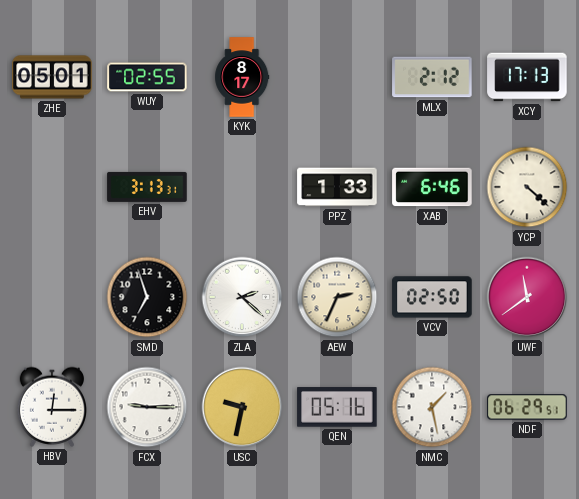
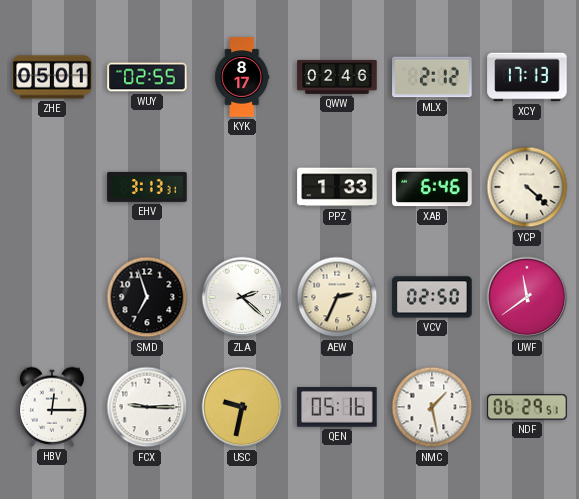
QWW: none -> 02:46
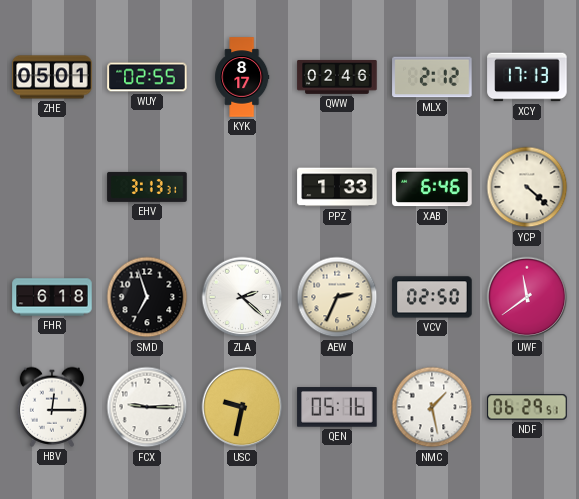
FHR: none -> 6:18
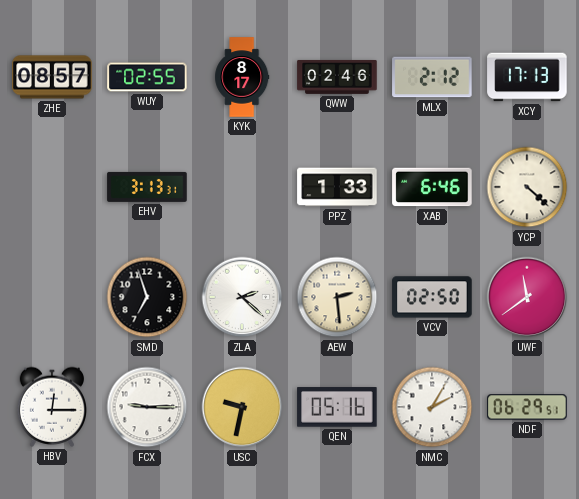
ZHE: 05:01 -> 08:57
FHR: 6:18 -> none
AEW: 2:34 -> 2:29
NMC: 1:28 -> 2:05
